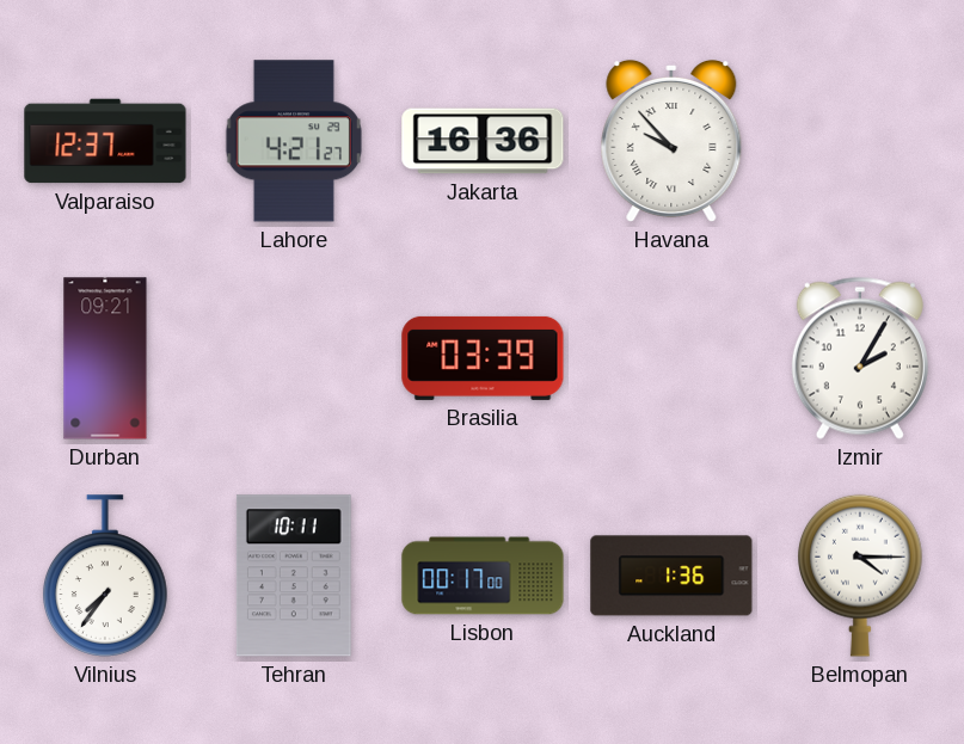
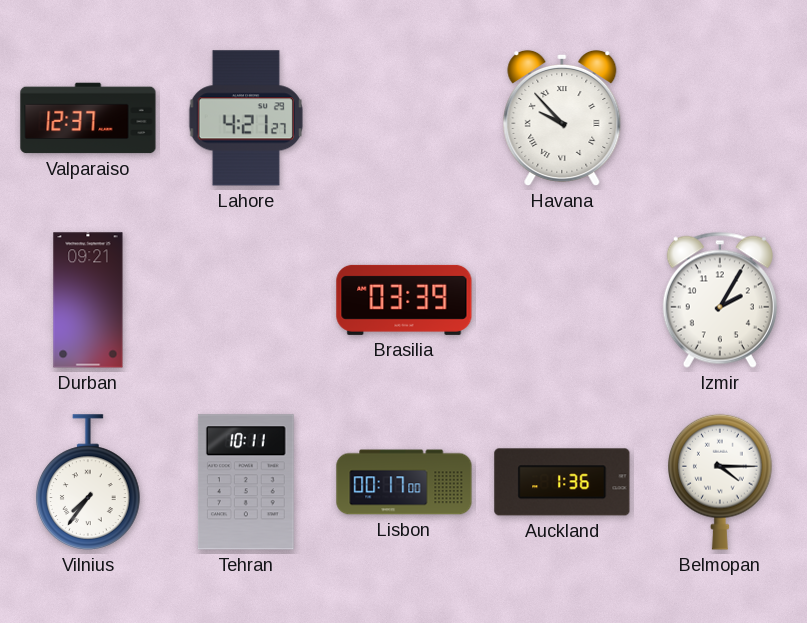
Jakarta: 16:36 -> none
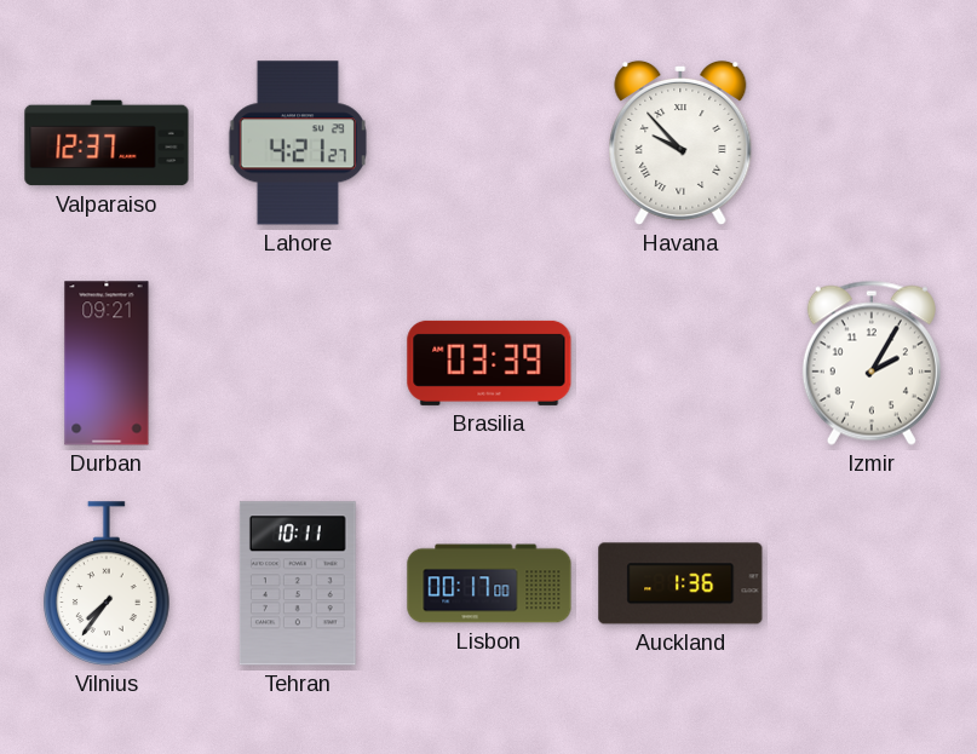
Belmopan: 4:15 -> none
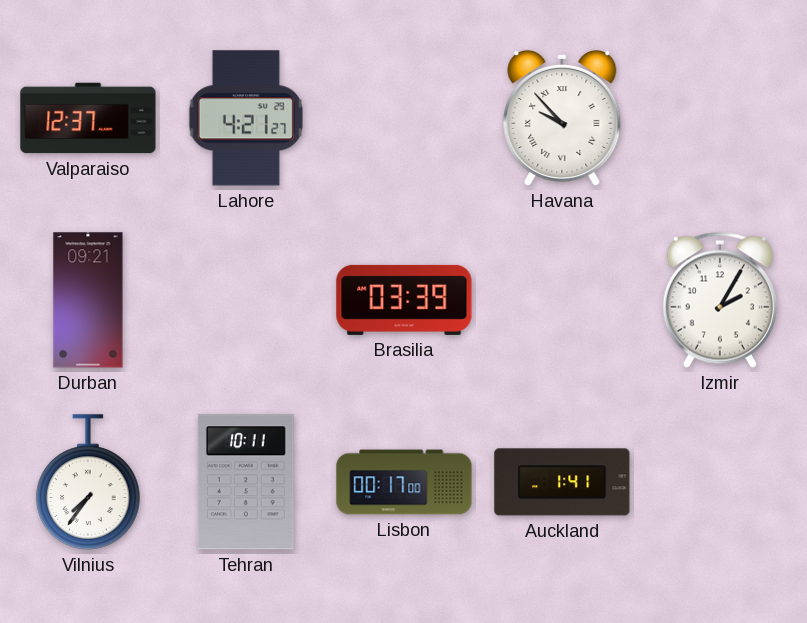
Auckland: 1:36 -> 1:41
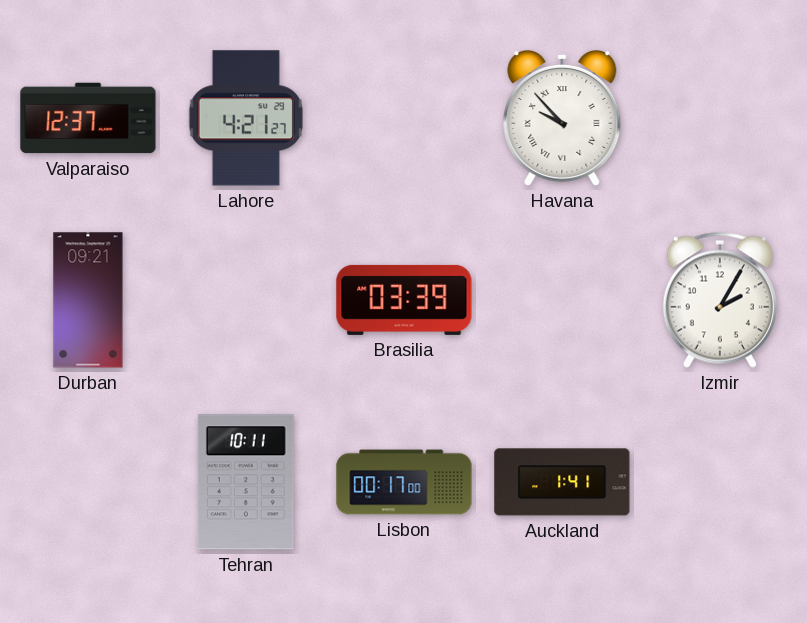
Vilnius: 7:36 -> none
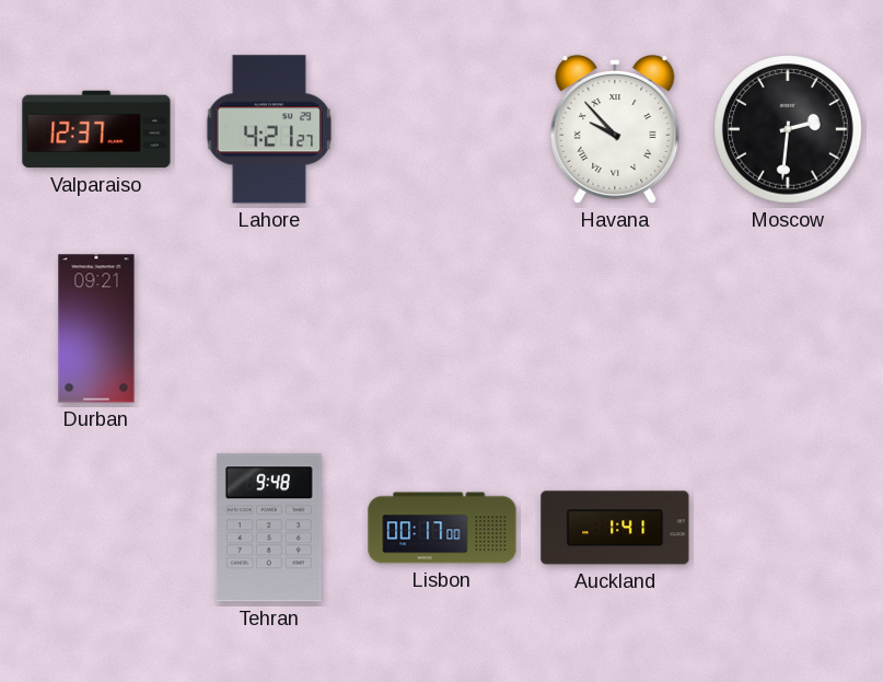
Moscow: none -> 2:31
Brasilia: 03:39 -> none
Izmir: 2:05 -> none
Tehran: 10:11 -> 9:48
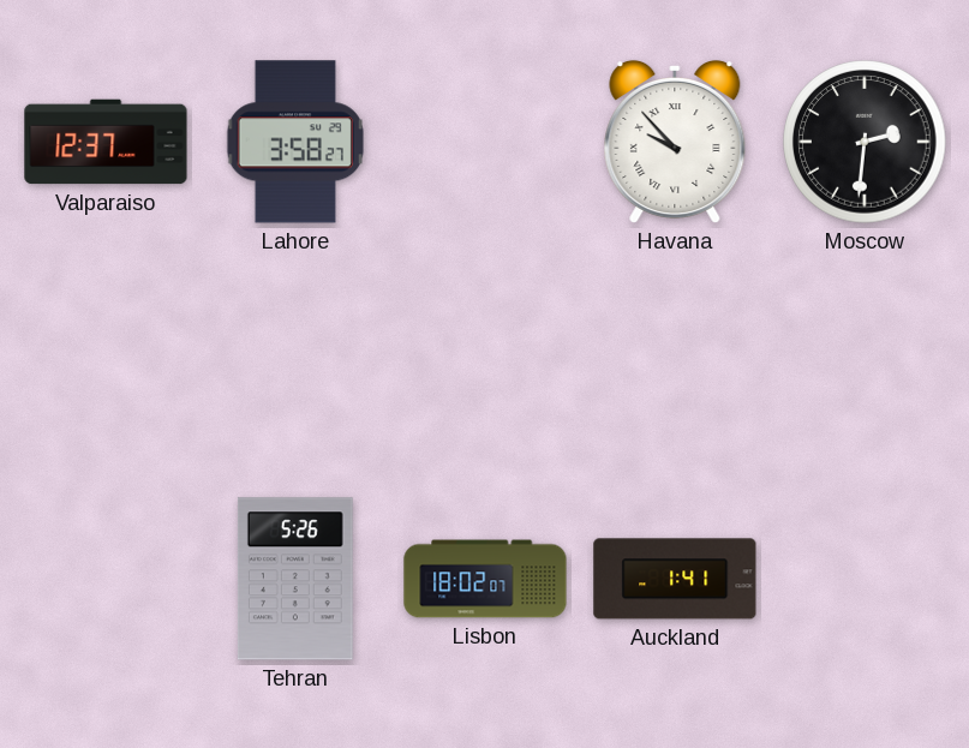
Lahore: 4:21 -> 3:58
Durban: 09:21 -> none
Tehran: 9:48 -> 5:26
Lisbon: 00:17 -> 18:02
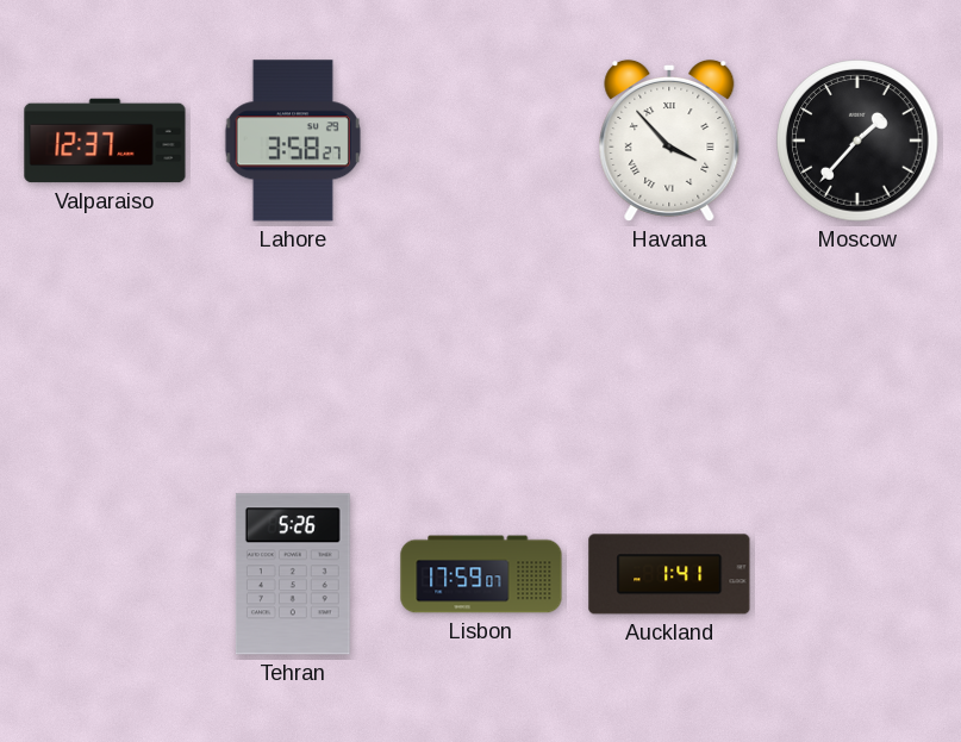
Havana: 9:53 -> 3:53
Moscow: 2:31 -> 1:37
Lisbon: 18:02 -> 17:59
